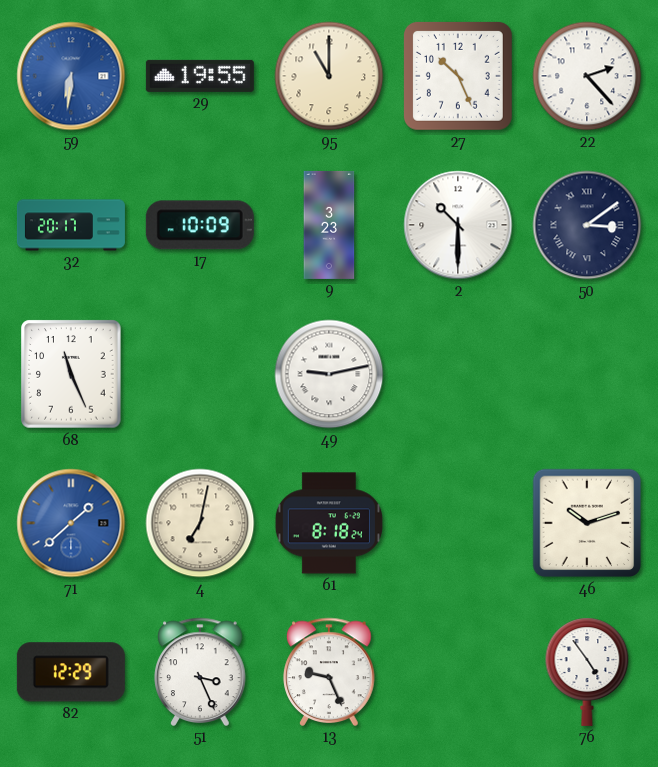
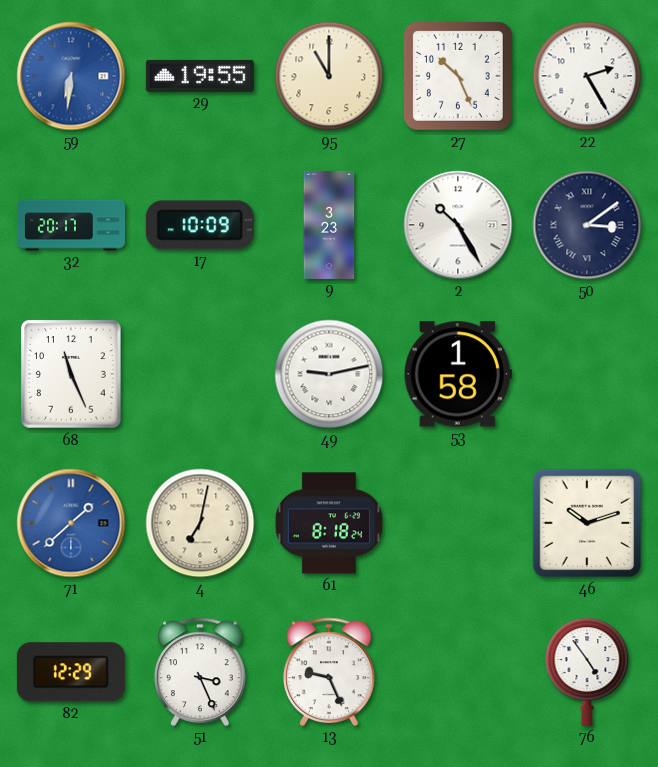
22: 2:23 -> 2:25
2: 10:30 -> 10:25
53: none -> 1:58
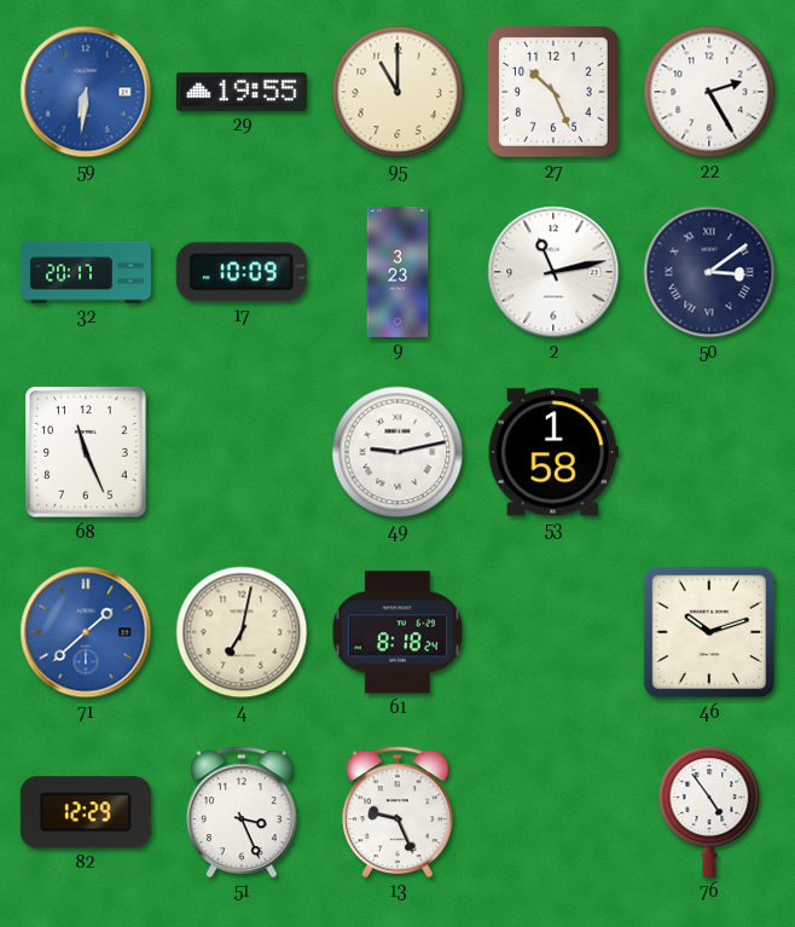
2: 10:25 -> 11:13
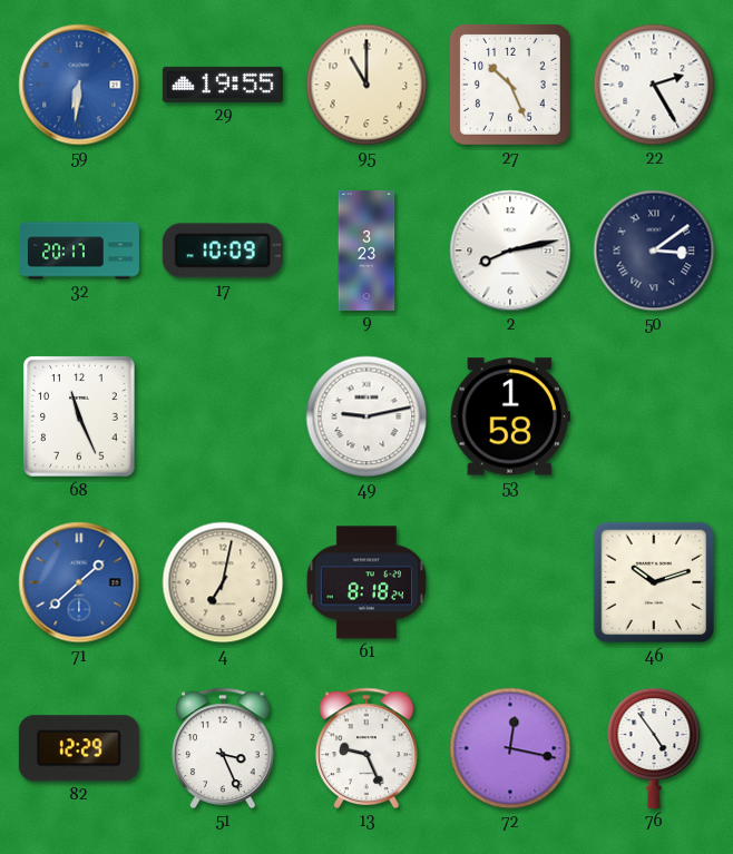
2: 11:13 -> 8:13
72: none -> 12:17
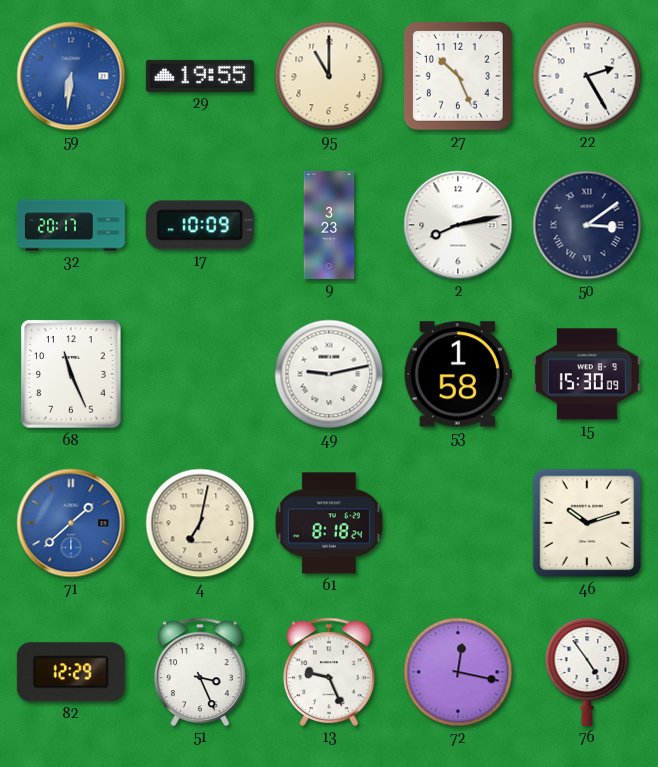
15: none -> 15:30
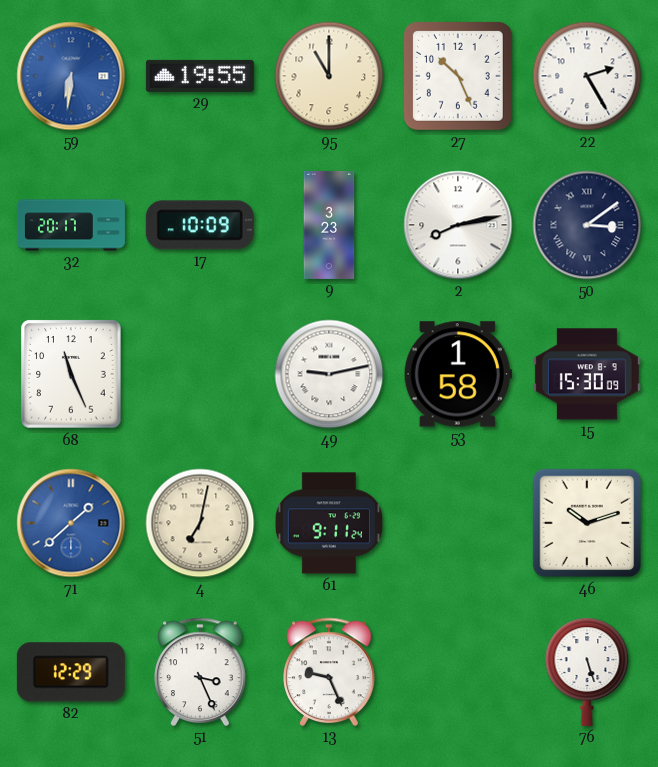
61: 8:18 -> 9:11
72: 12:17 -> none
76: 4:54 -> 5:27
